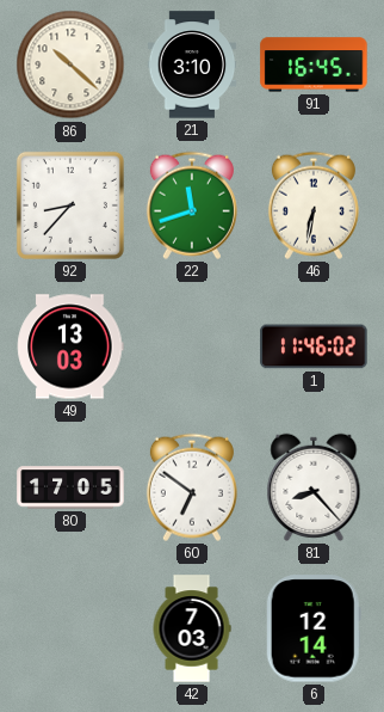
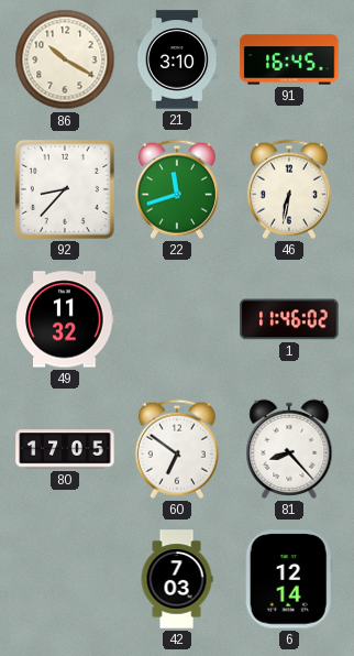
86: 10:22 -> 10:20
49: 13:03 -> 11:32
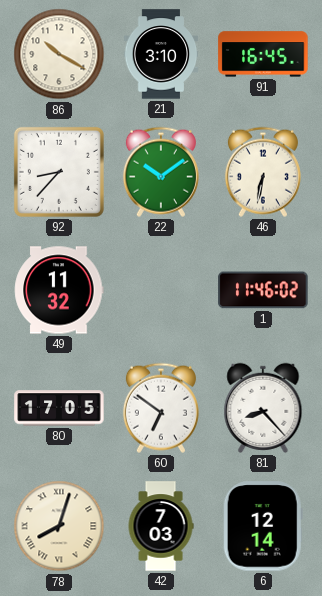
22: 11:42 -> 10:09
78: none -> 8:03
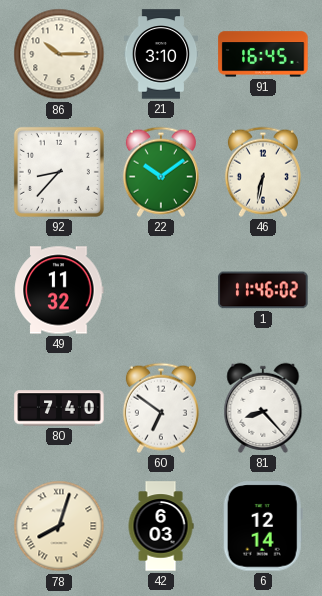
86: 10:20 -> 10:15
80: 17:05 -> 7:40
42: 7:03 -> 6:03
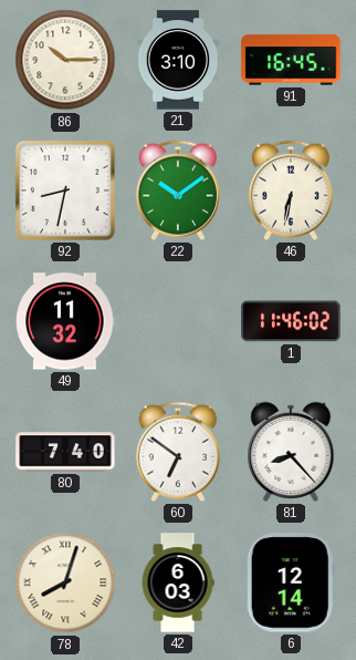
92: 8:37 -> 8:32
